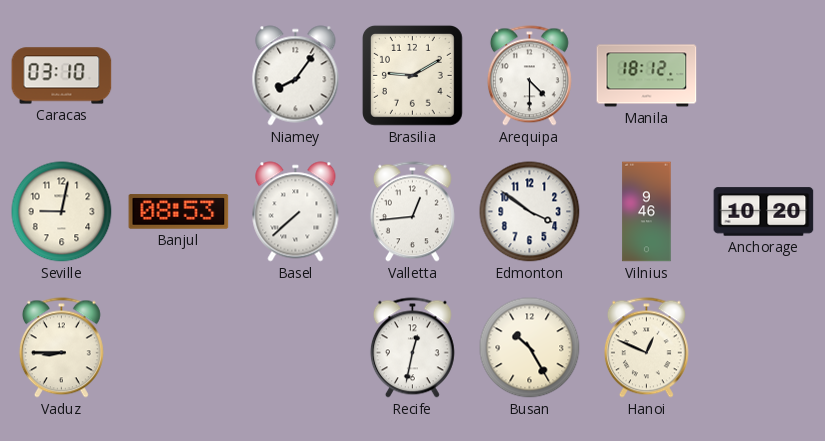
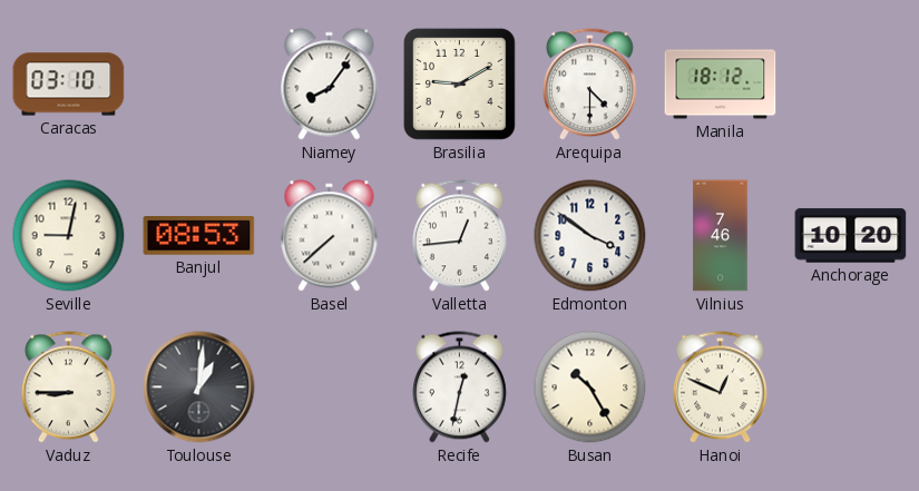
Vilnius: 9:46 -> 7:46
Toulouse: none -> 1:01
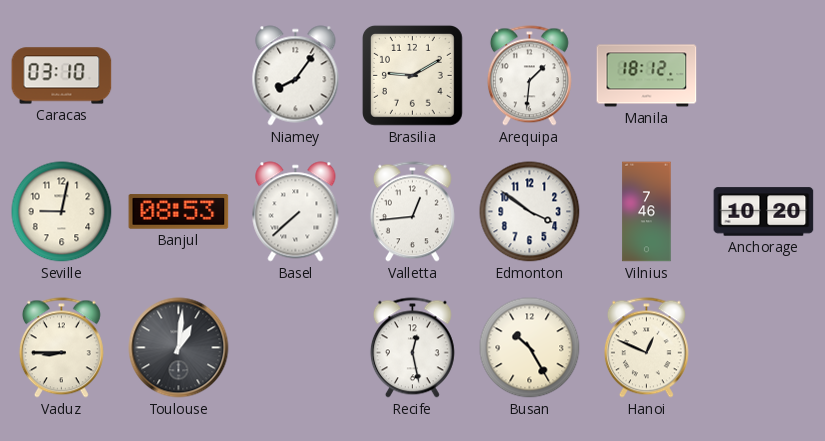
Arequipa: 4:30 -> 1:31
Recife: 12:32 -> 12:28
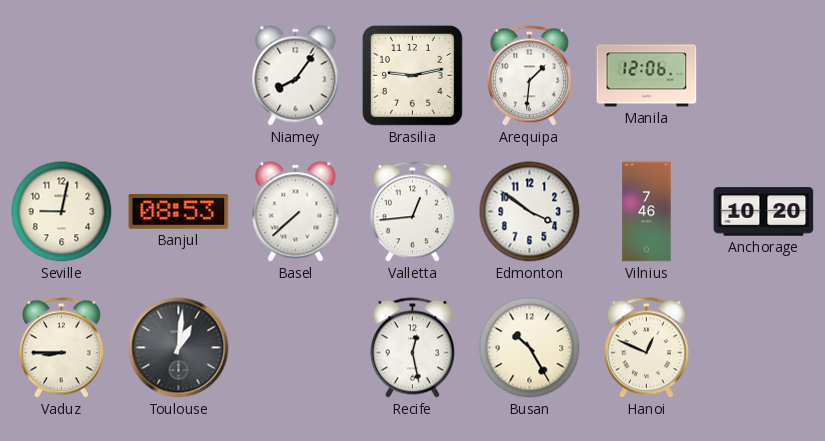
Caracas: 03:10 -> none
Brasilia: 9:10 -> 9:13
Manila: 18:12 -> 12:06
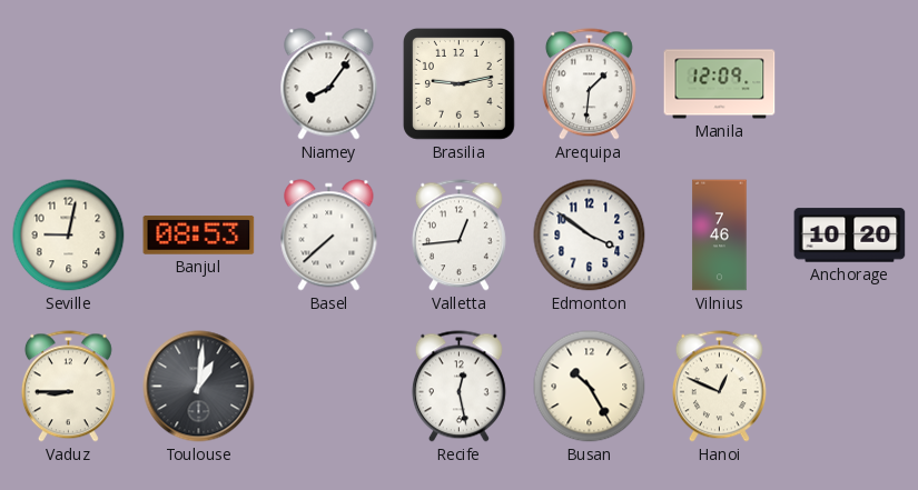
Manila: 12:06 -> 12:09
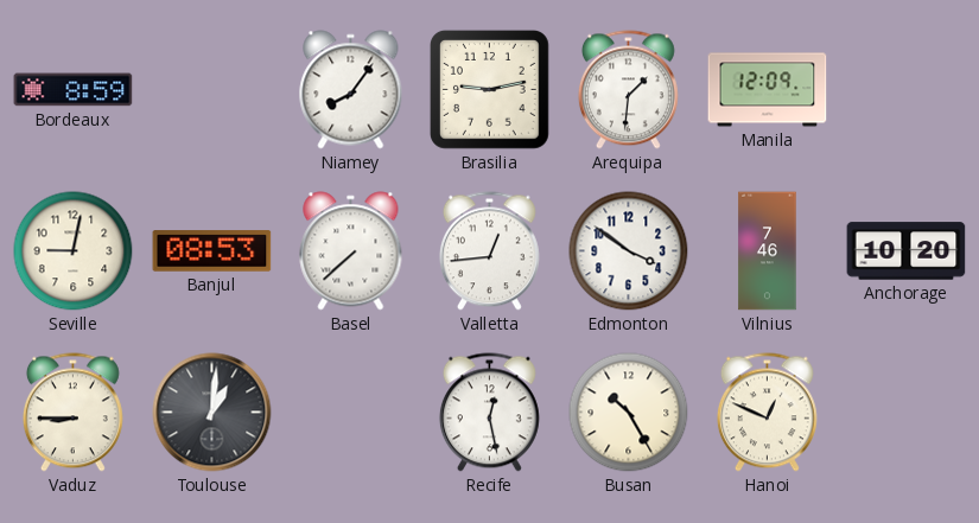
Bordeaux: none -> 8:59
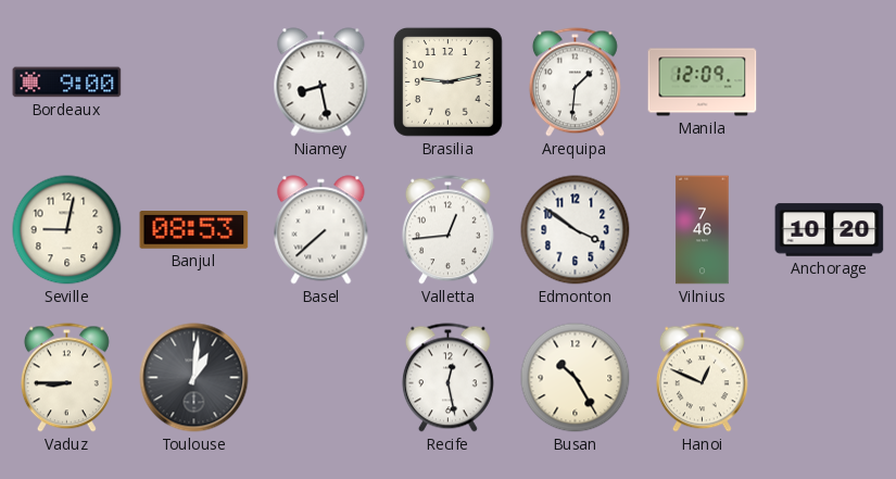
Bordeaux: 8:59 -> 9:00
Niamey: 8:06 -> 8:28
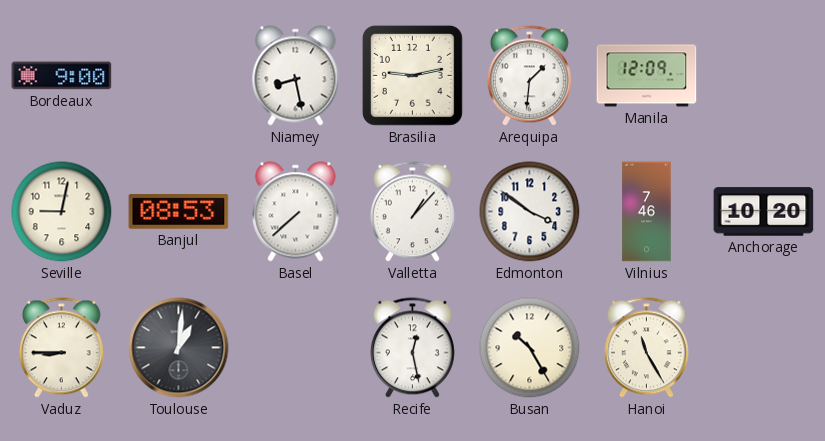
Valletta: 12:44 -> 1:07
Hanoi: 12:49 -> 11:25
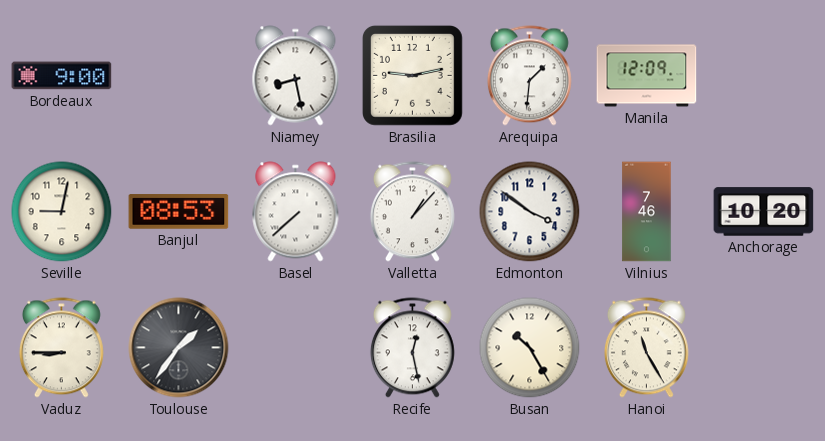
Toulouse: 1:01 -> 1:36
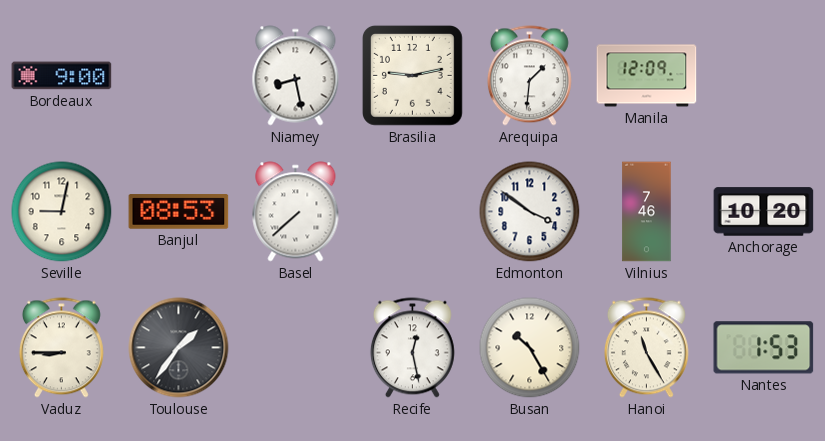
Valletta: 1:07 -> none
Nantes: none -> 1:53
